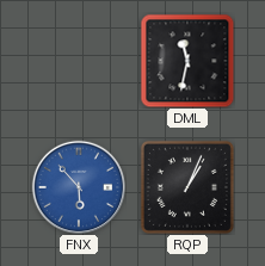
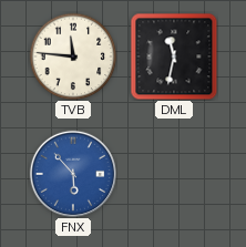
TVB: none -> 11:46
RQP: 1:04 -> none
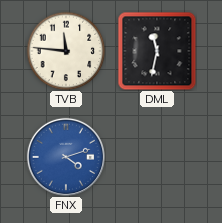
FNX: 5:53 -> 4:12
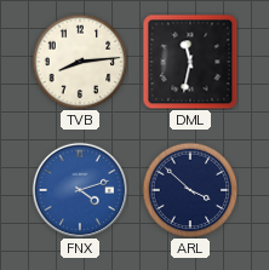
TVB: 11:46 -> 8:14
ARL: none -> 3:52
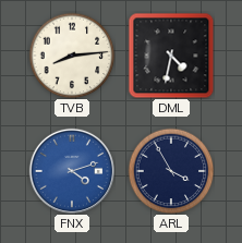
DML: 11:32 -> 4:32
ARL: 3:52 -> 3:55
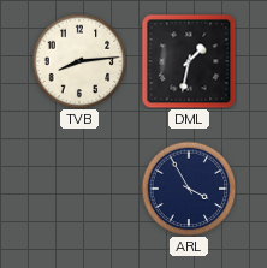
DML: 4:32 -> 1:32
FNX: 4:12 -> none
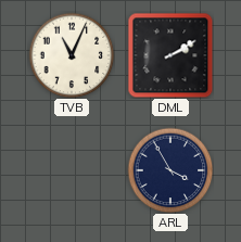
TVB: 8:14 -> 11:04
DML: 1:32 -> 2:10
